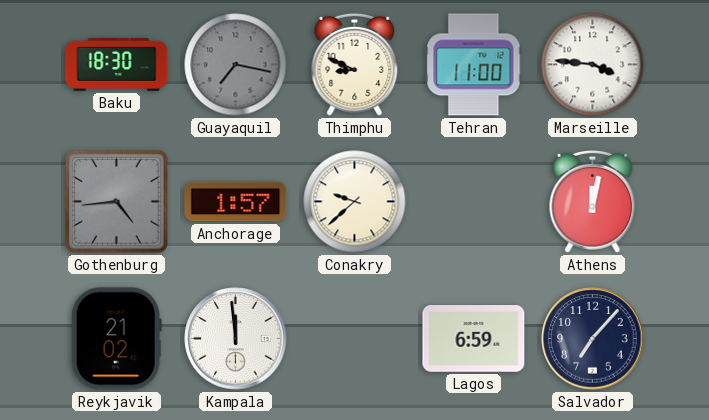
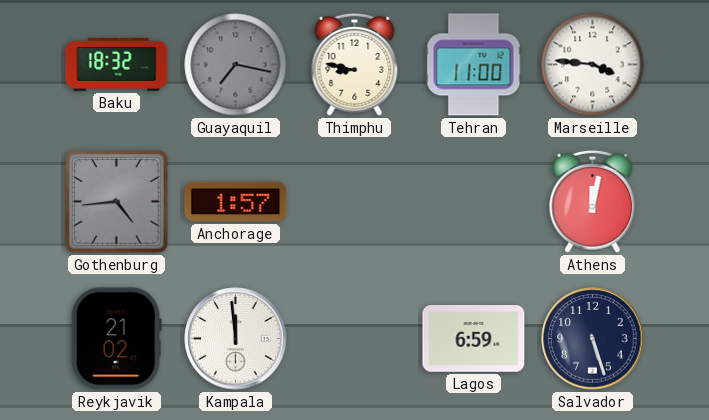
Baku: 18:30 -> 18:32
Thimphu: 8:49 -> 8:47
Conakry: 9:38 -> none
Salvador: 7:07 -> 5:27
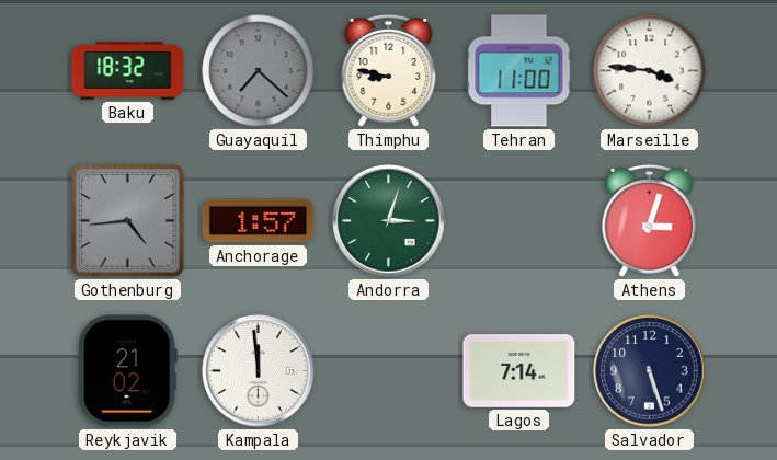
Guayaquil: 7:17 -> 7:22
Andorra: none -> 3:03
Athens: 12:02 -> 3:03
Lagos: 6:59 -> 7:14
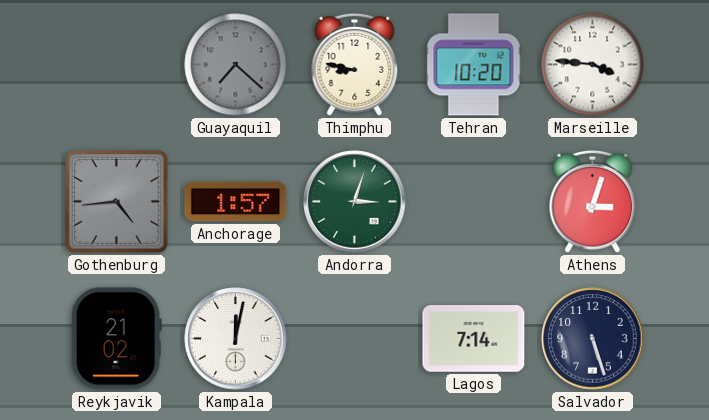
Baku: 18:32 -> none
Tehran: 11:00 -> 10:20
Kampala: 11:59 -> 12:02
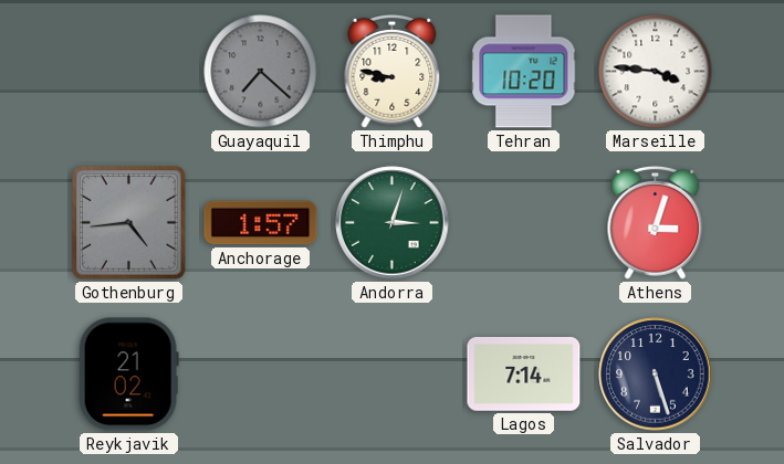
Kampala: 12:02 -> none
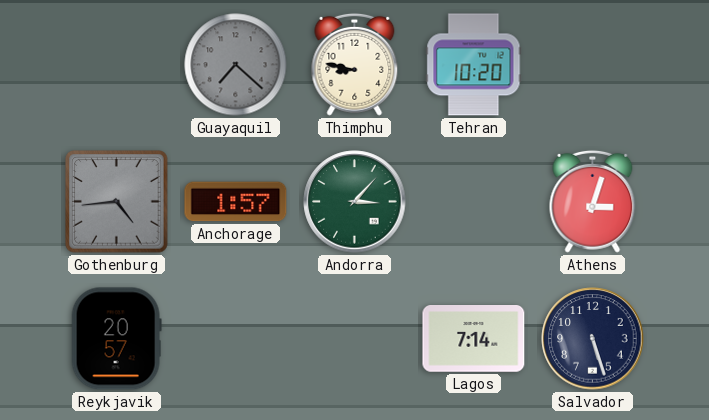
Marseille: 3:46 -> none
Andorra: 3:03 -> 3:07
Reykjavik: 21:02 -> 20:57
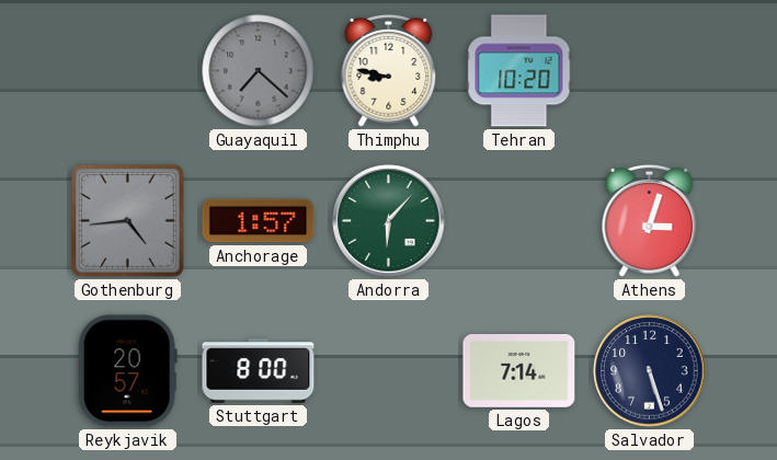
Andorra: 3:07 -> 6:07
Stuttgart: none -> 8:00
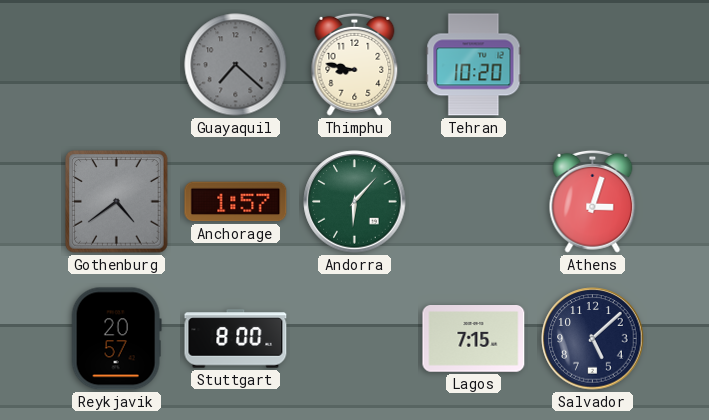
Gothenburg: 4:44 -> 4:39
Lagos: 7:14 -> 7:15
Salvador: 5:27 -> 5:08
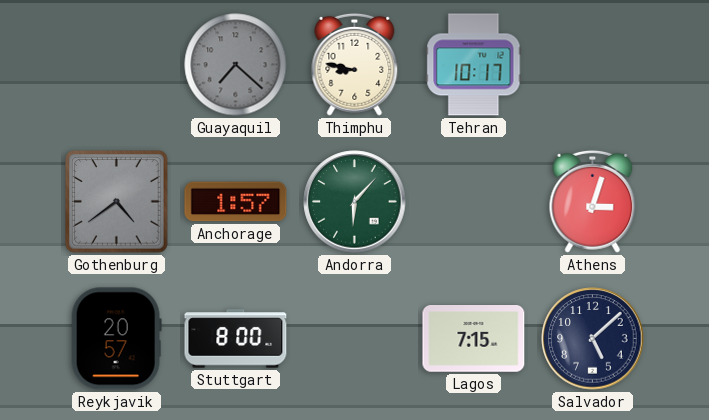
Tehran: 10:20 -> 10:17
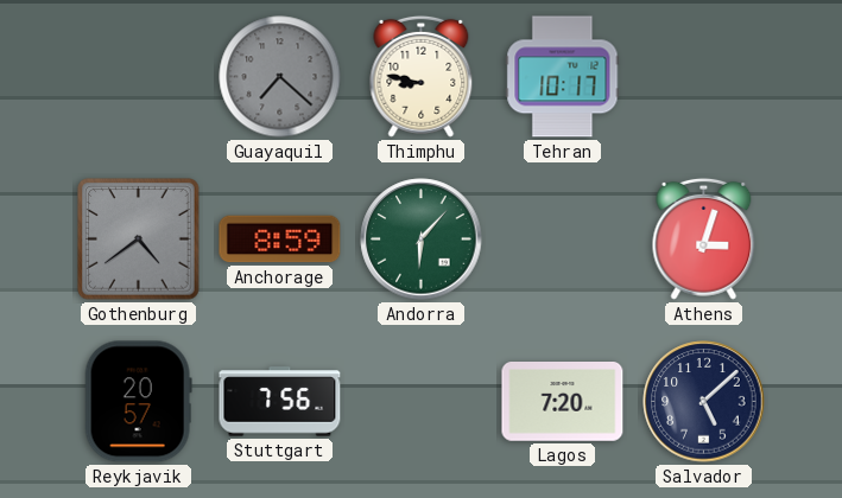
Anchorage: 1:57 -> 8:59
Stuttgart: 8:00 -> 7:56
Lagos: 7:15 -> 7:20
